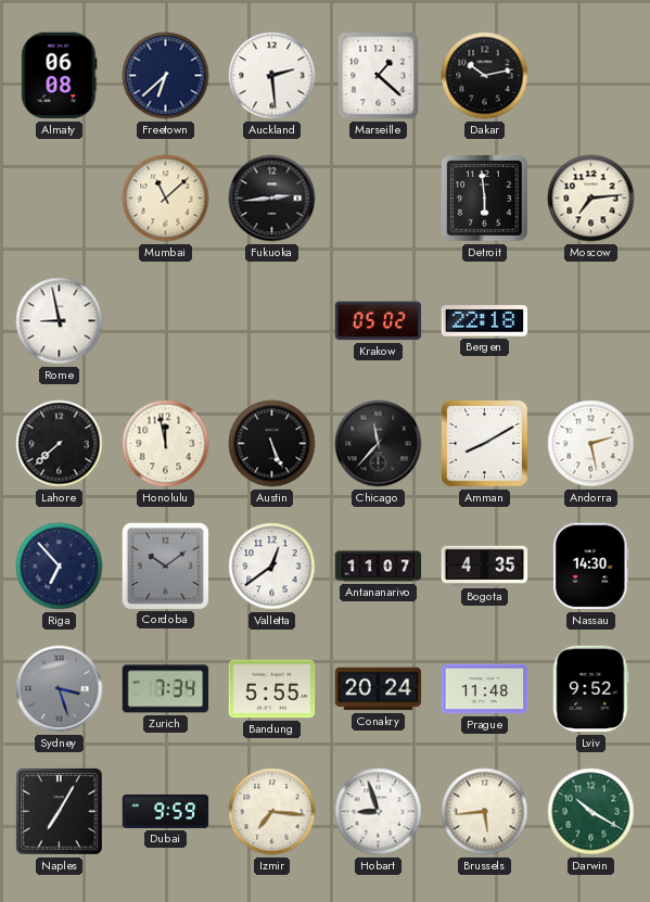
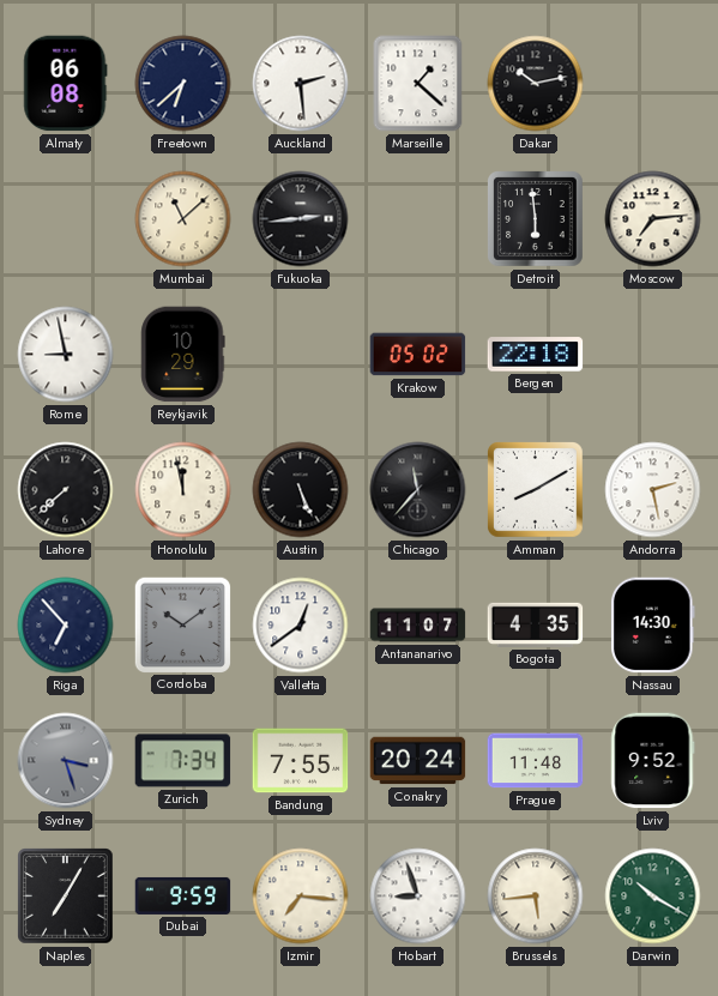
Reykjavik: none -> 10:29
Bandung: 5:55 -> 7:55
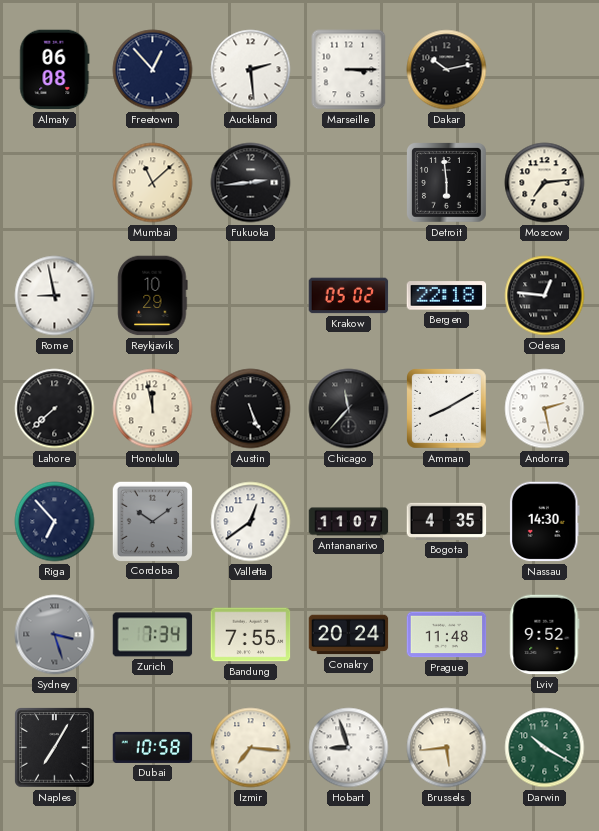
Freetown: 6:38 -> 12:53
Marseille: 1:22 -> 3:15
Odesa: none -> 12:46
Dubai: 9:59 -> 10:58
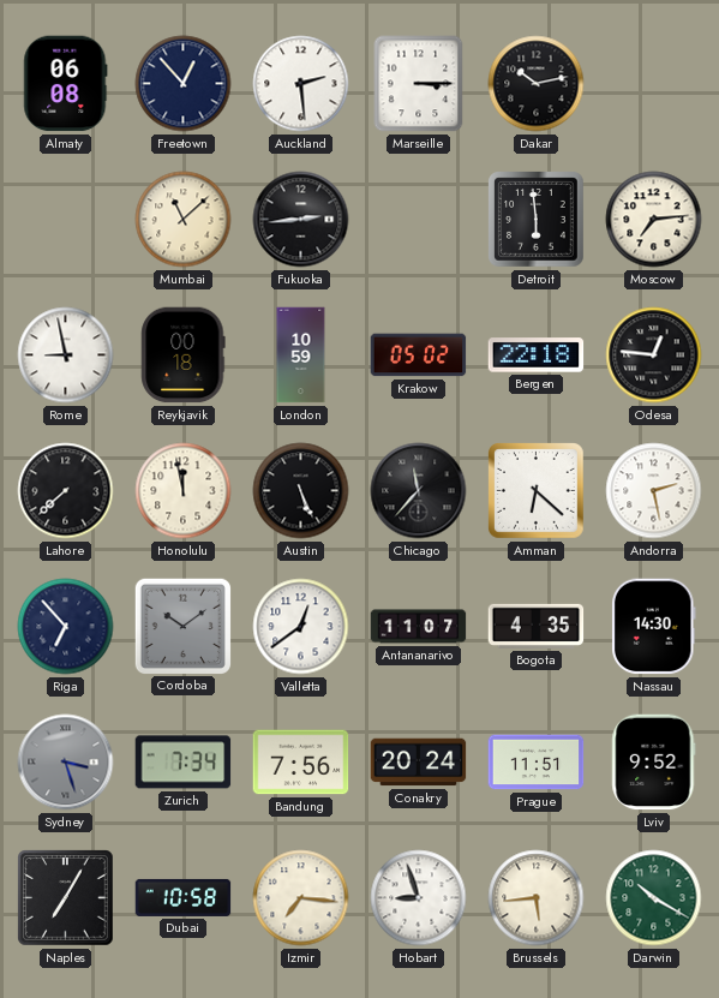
Reykjavik: 10:29 -> 00:18
London: none -> 10:59
Amman: 8:10 -> 6:22
Bandung: 7:55 -> 7:56
Prague: 11:48 -> 11:51
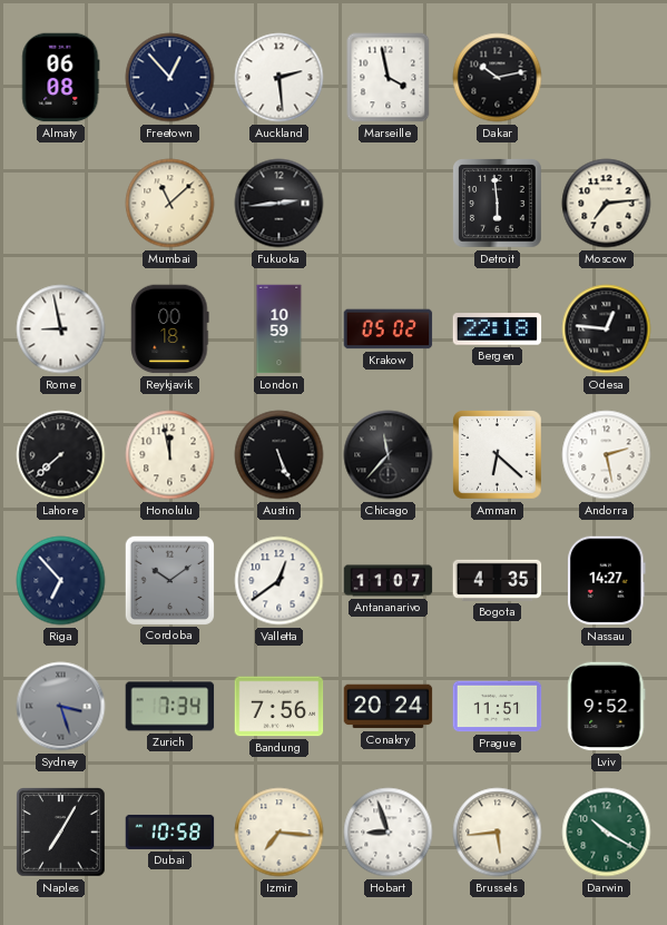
Marseille: 3:15 -> 3:58
Nassau: 14:30 -> 14:27
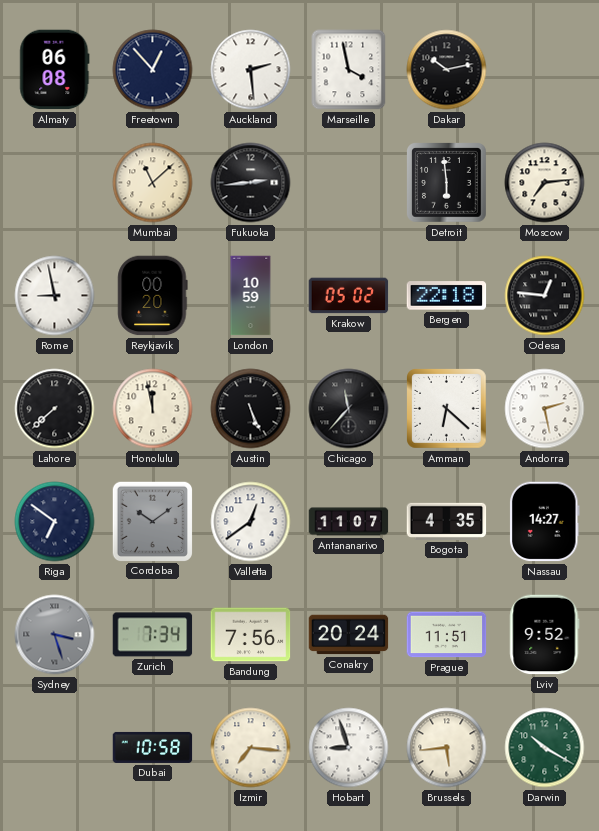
Reykjavik: 00:18 -> 00:20
Riga: 6:53 -> 6:51
Naples: 7:05 -> none
